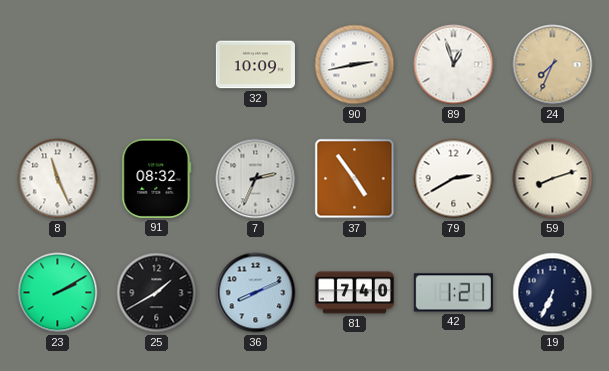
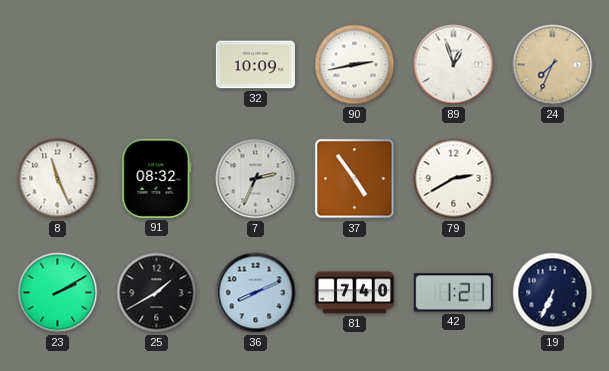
59: 8:12 -> none
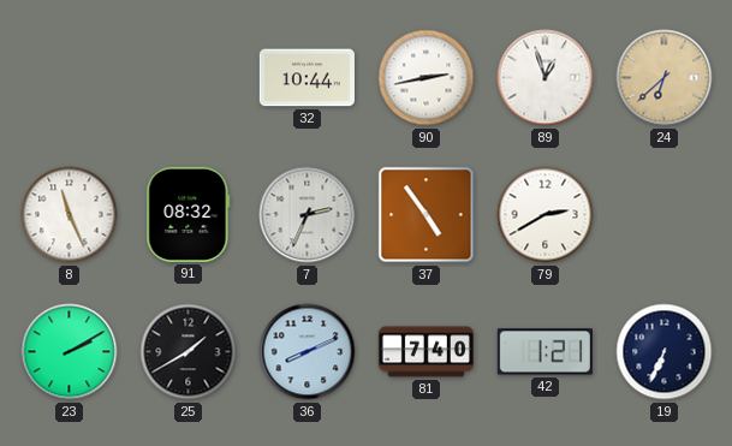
32: 10:09 -> 10:44
24: 7:34 -> 6:38
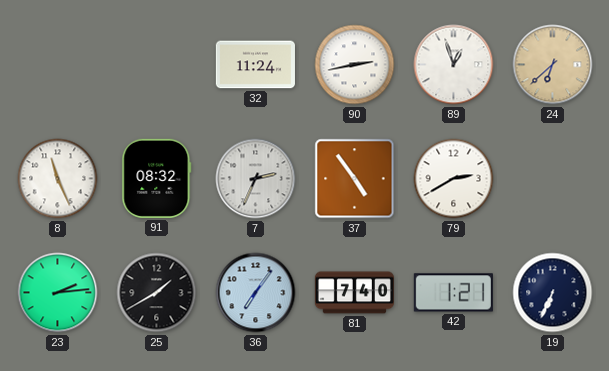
32: 10:44 -> 11:24
23: 2:10 -> 2:14
36: 8:11 -> 7:06
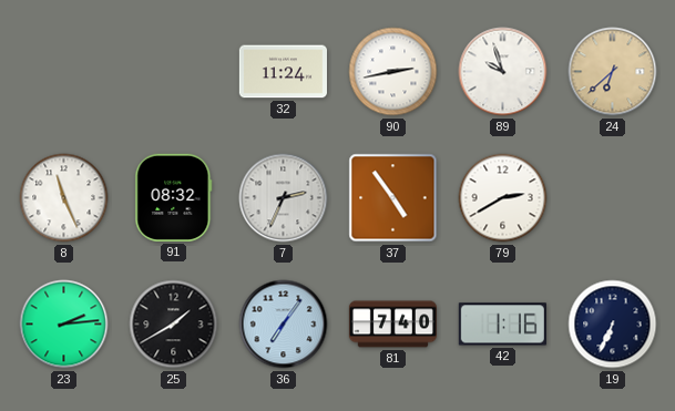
89: 12:57 -> 9:57
42: 1:21 -> 1:16
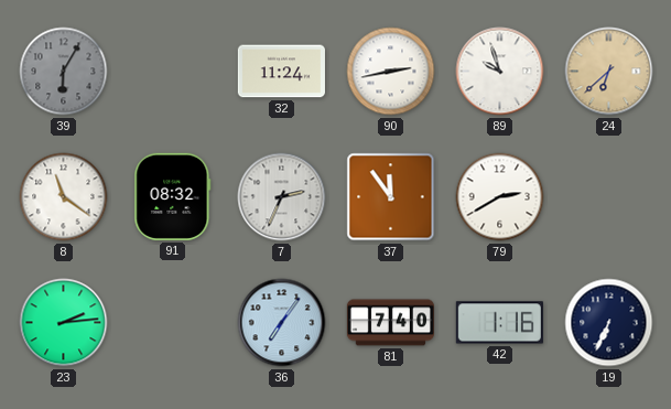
39: none -> 6:05
8: 11:26 -> 11:21
37: 4:54 -> 11:54
25: 1:40 -> none
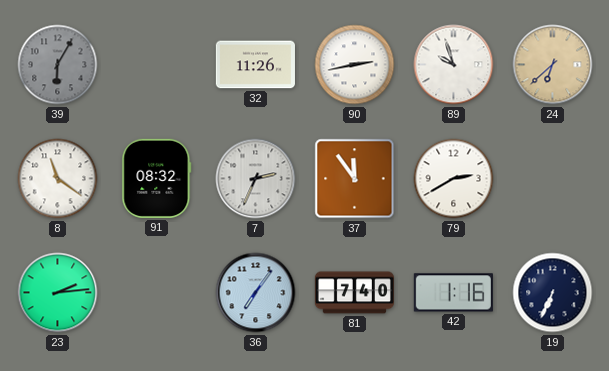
32: 11:24 -> 11:26
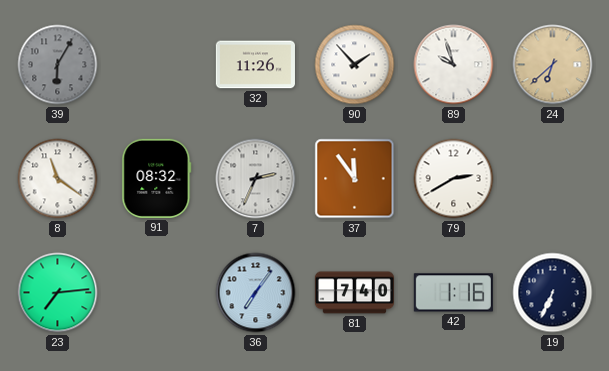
90: 2:43 -> 1:53
23: 2:14 -> 7:14
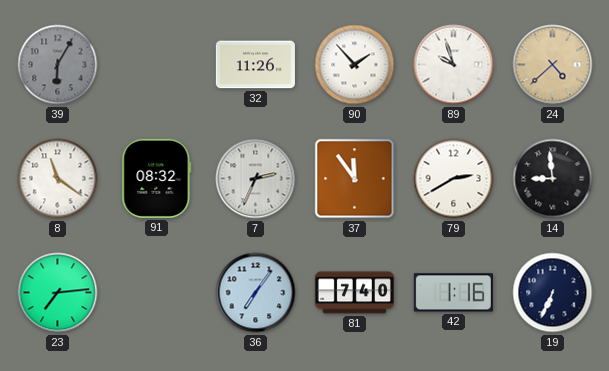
24: 6:38 -> 4:38
14: none -> 8:59
